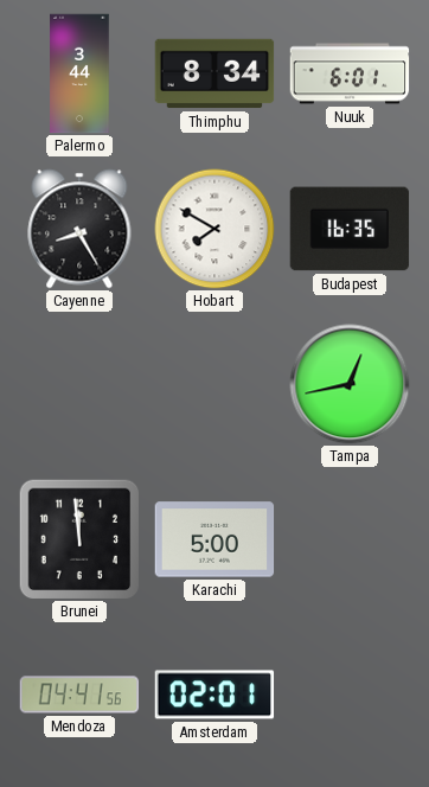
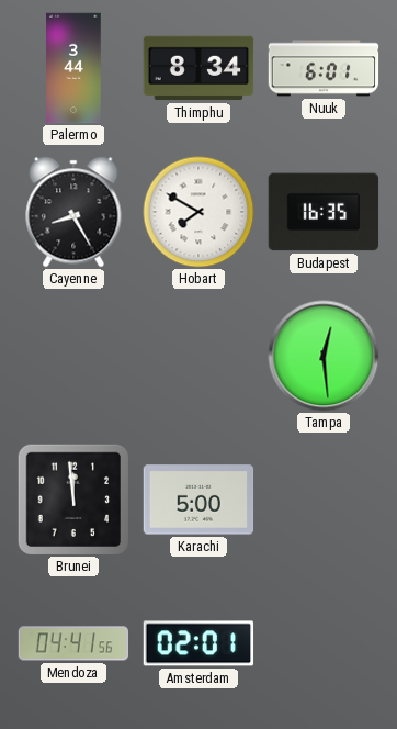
Tampa: 12:43 -> 12:29
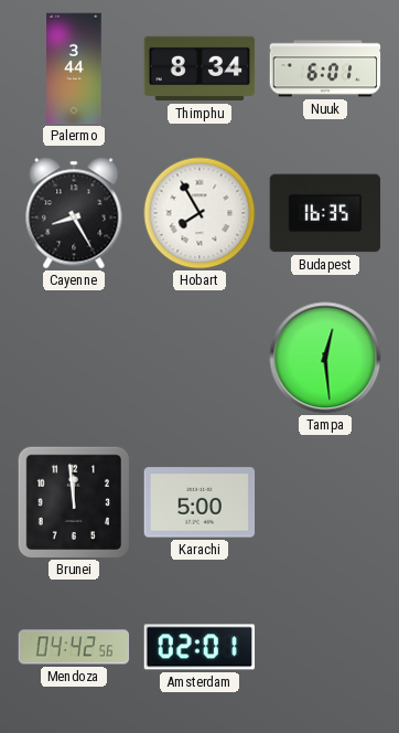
Hobart: 7:50 -> 7:55
Mendoza: 04:41 -> 04:42
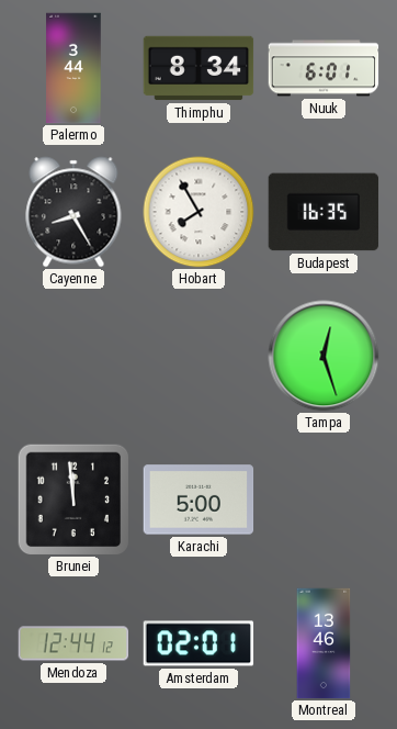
Tampa: 12:29 -> 12:27
Mendoza: 04:42 -> 12:44
Montreal: none -> 13:46
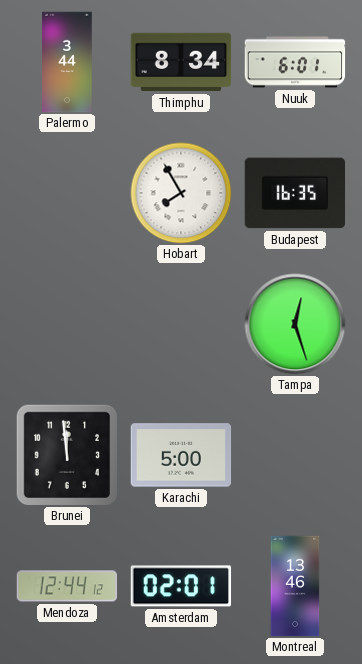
Cayenne: 8:25 -> none
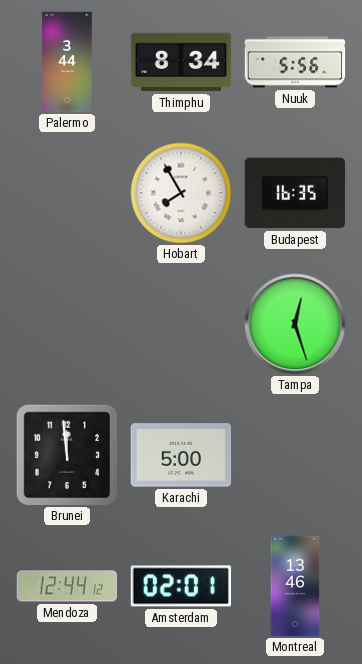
Nuuk: 6:01 -> 5:56
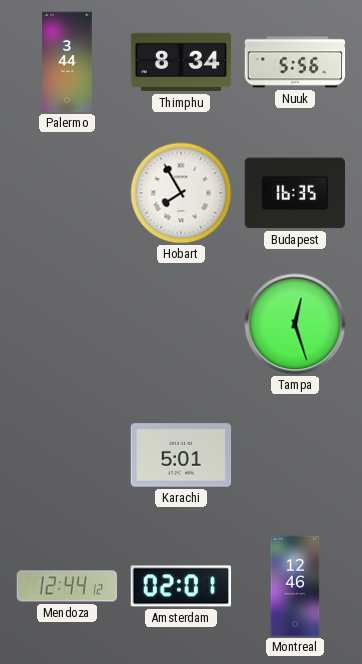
Brunei: 11:59 -> none
Karachi: 5:00 -> 5:01
Montreal: 13:46 -> 12:46
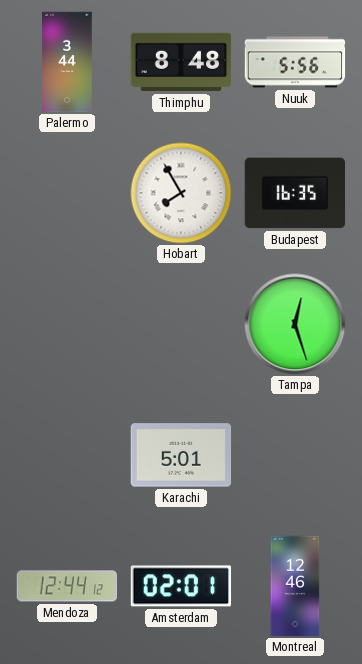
Thimphu: 8:34 -> 8:48
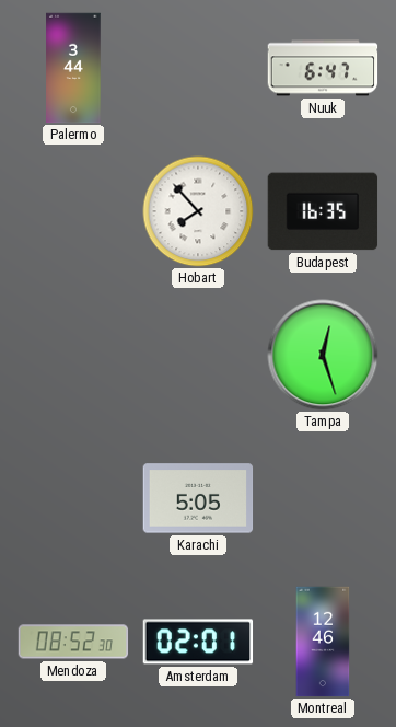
Thimphu: 8:48 -> none
Nuuk: 5:56 -> 6:47
Hobart: 7:55 -> 7:53
Karachi: 5:01 -> 5:05
Mendoza: 12:44 -> 08:52
